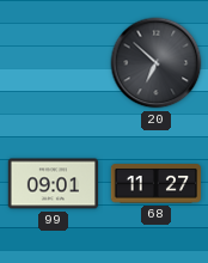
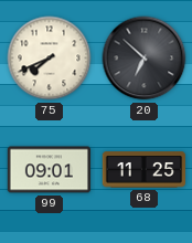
75: none -> 7:41
68: 11:27 -> 11:25
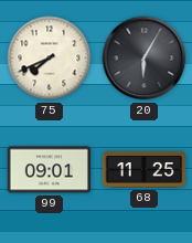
20: 6:52 -> 6:05
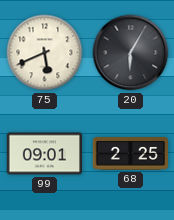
75: 7:41 -> 5:41
68: 11:25 -> 2:25
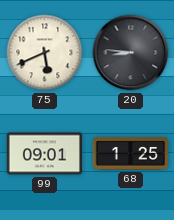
20: 6:05 -> 8:46
68: 2:25 -> 1:25
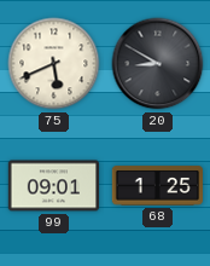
20: 8:46 -> 8:50
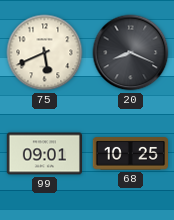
20: 8:50 -> 8:19
68: 1:25 -> 10:25
